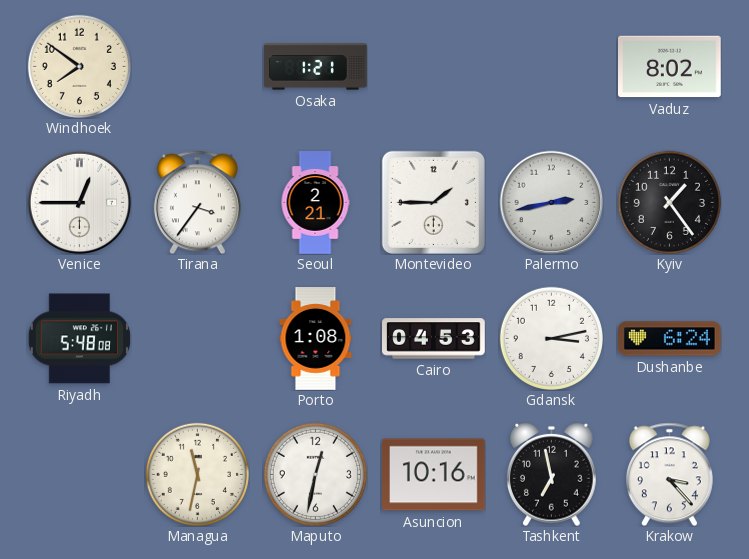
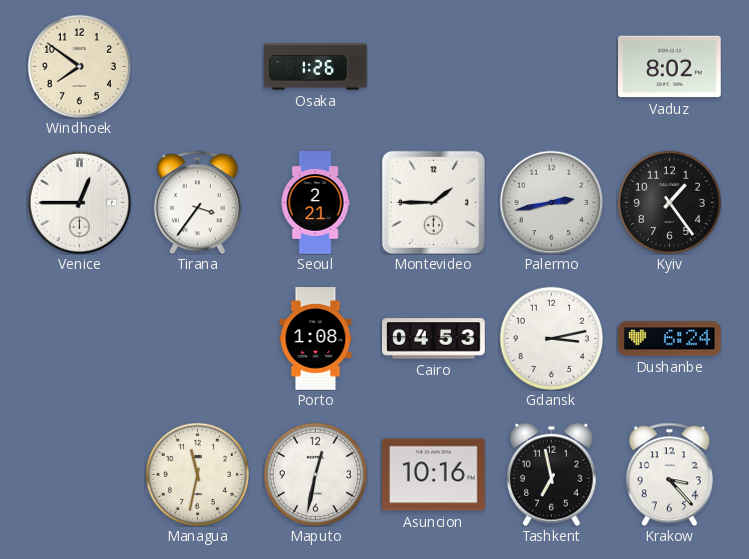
Osaka: 1:21 -> 1:26
Riyadh: 5:48 -> none
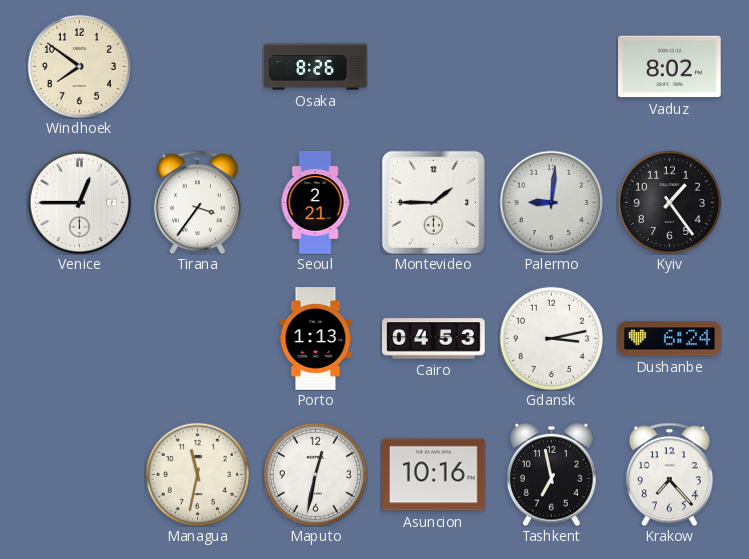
Osaka: 1:26 -> 8:26
Palermo: 2:43 -> 9:01
Porto: 1:08 -> 1:13
Krakow: 3:23 -> 7:23
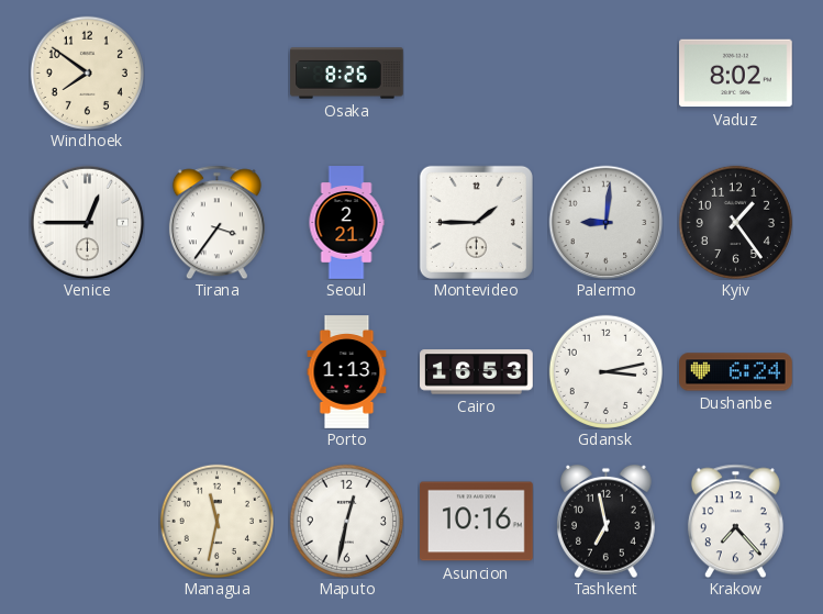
Cairo: 04:53 -> 16:53
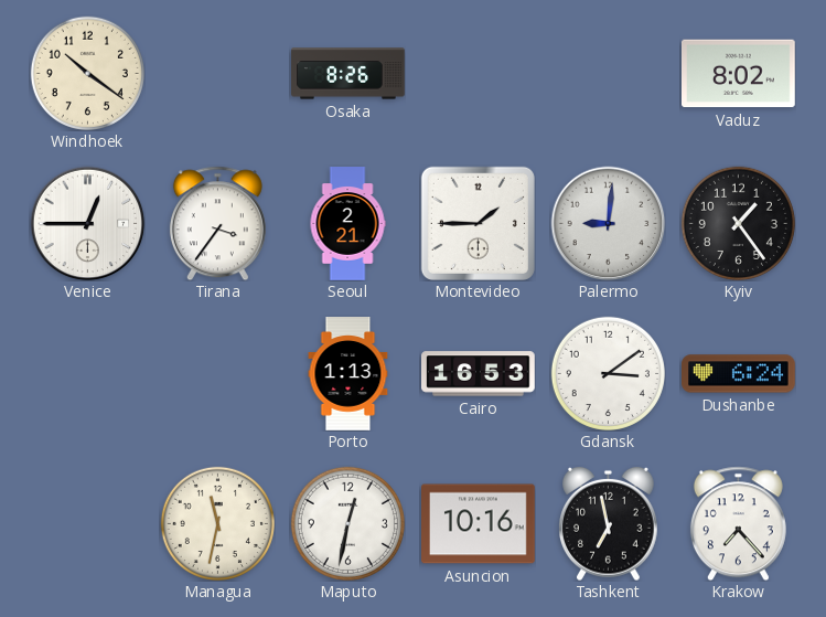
Windhoek: 7:51 -> 10:21
Gdansk: 3:13 -> 3:09
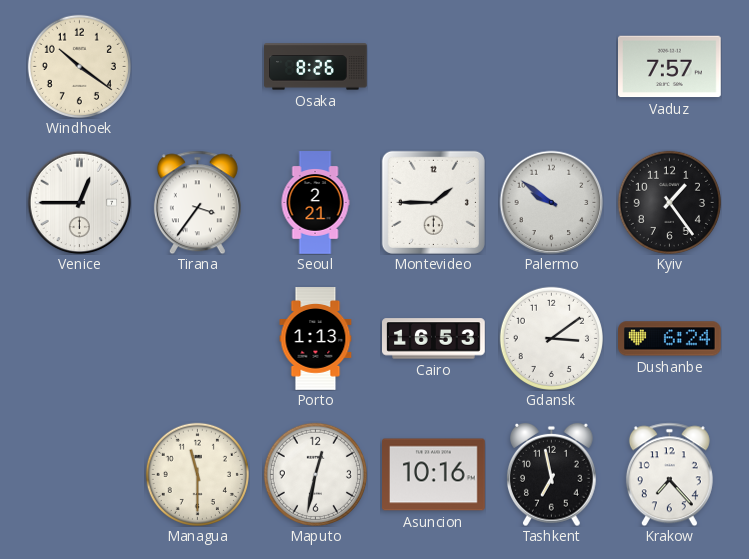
Vaduz: 8:02 -> 7:57
Palermo: 9:01 -> 9:51
Managua: 11:32 -> 11:30
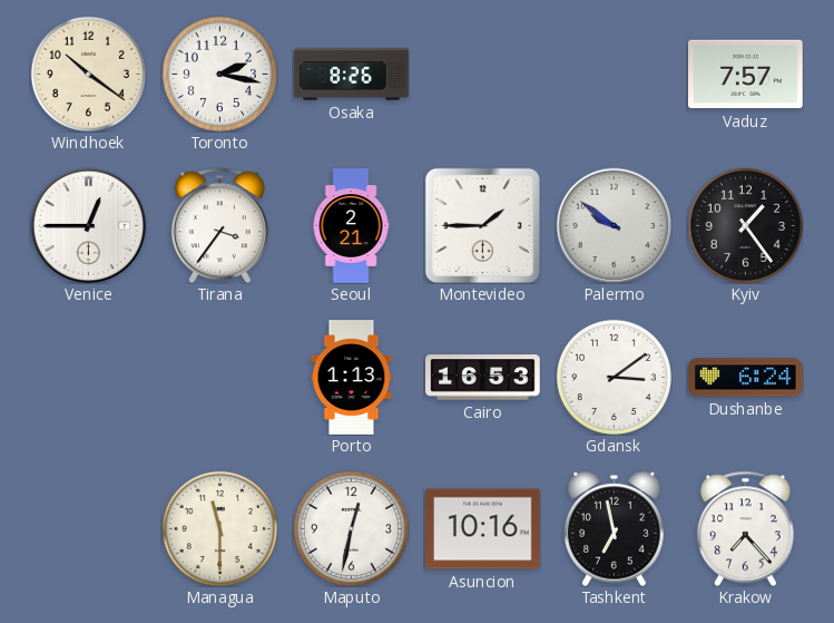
Toronto: none -> 2:17
